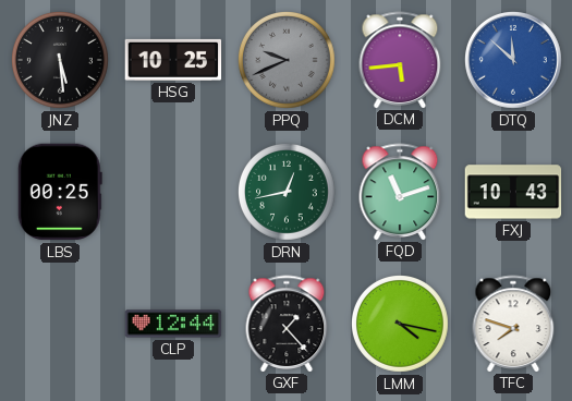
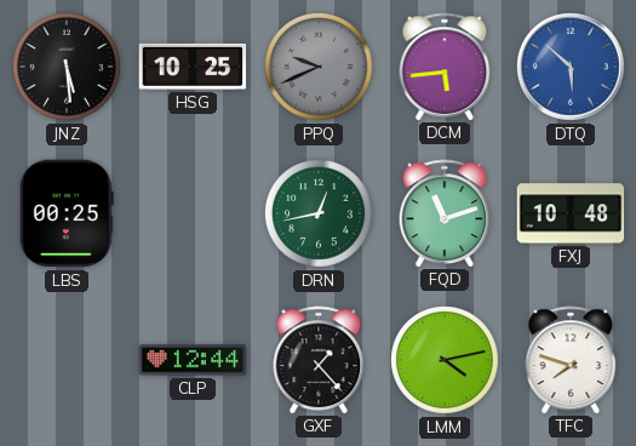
DTQ: 11:52 -> 5:52
FXJ: 10:43 -> 10:48
LMM: 4:17 -> 4:13
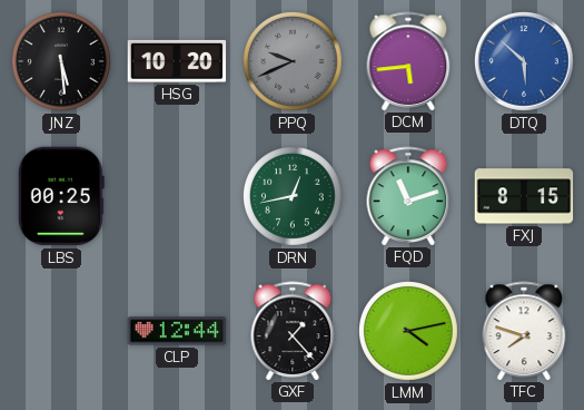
HSG: 10:25 -> 10:20
FXJ: 10:48 -> 8:15
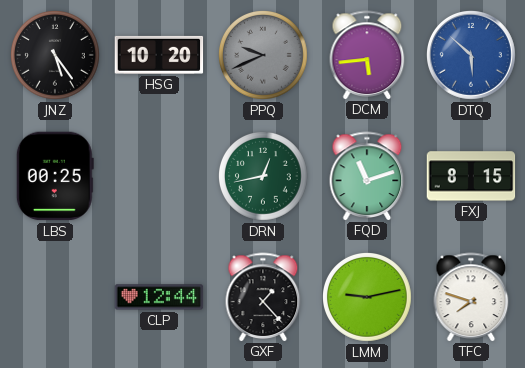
JNZ: 5:29 -> 5:24
LMM: 4:13 -> 9:13
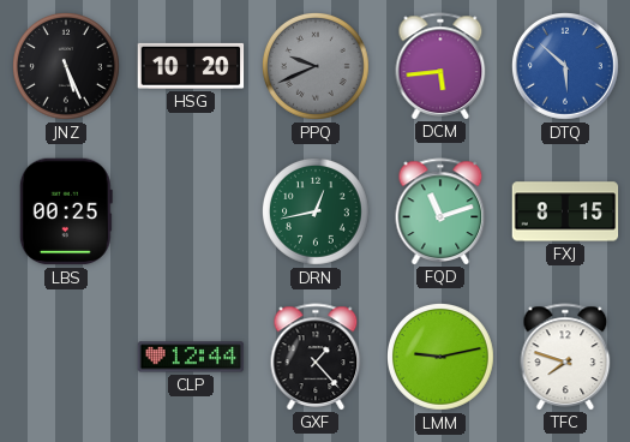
JNZ: 5:24 -> 5:26
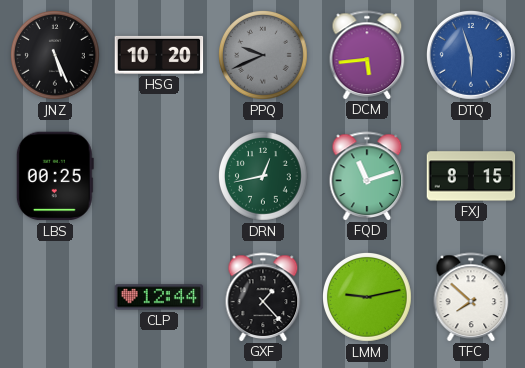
DTQ: 5:52 -> 5:57
TFC: 7:48 -> 7:52
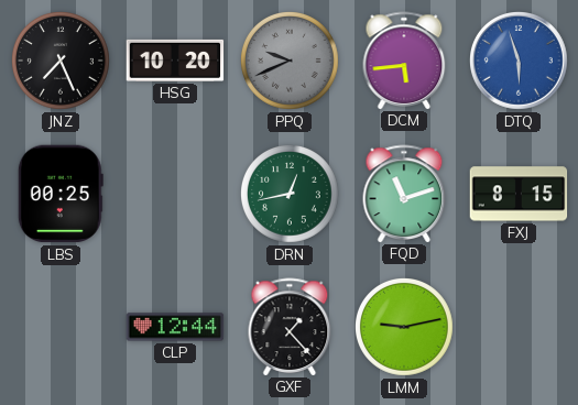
JNZ: 5:26 -> 7:26
TFC: 7:52 -> none
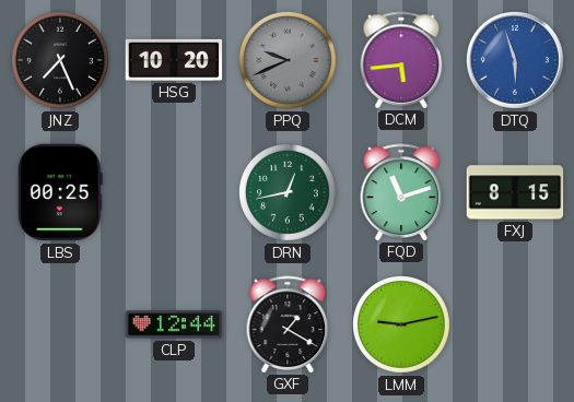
GXF: 1:23 -> 1:20
